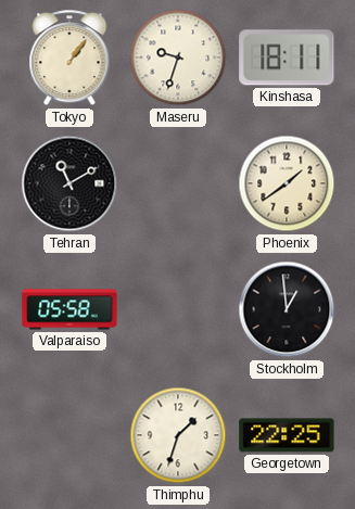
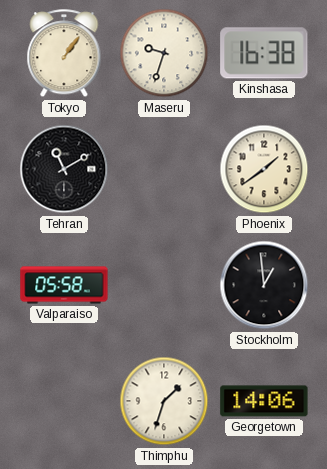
Kinshasa: 18:11 -> 16:38
Georgetown: 22:25 -> 14:06
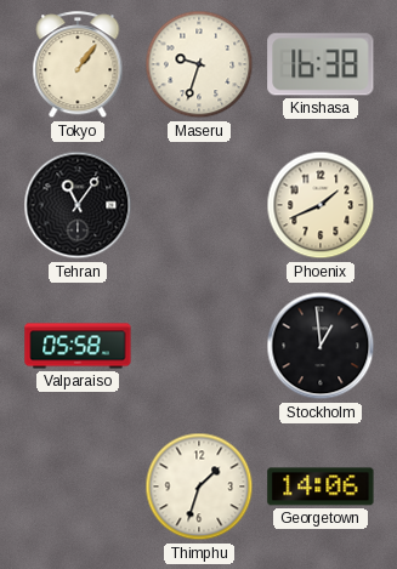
Tehran: 11:10 -> 11:06
Phoenix: 1:39 -> 1:41
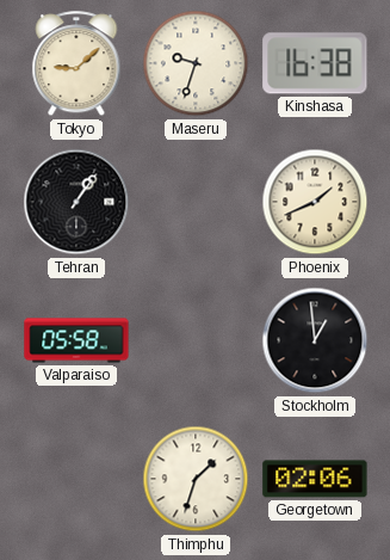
Tokyo: 1:06 -> 9:08
Tehran: 11:06 -> 1:06
Georgetown: 14:06 -> 02:06
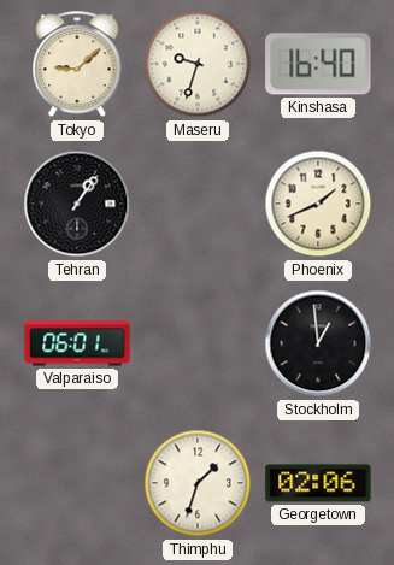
Kinshasa: 16:38 -> 16:40
Valparaiso: 05:58 -> 06:01
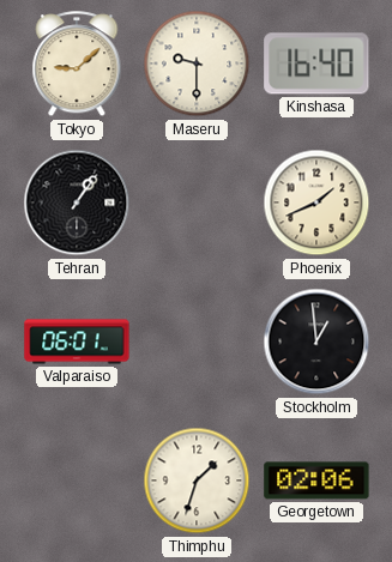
Maseru: 9:33 -> 9:30
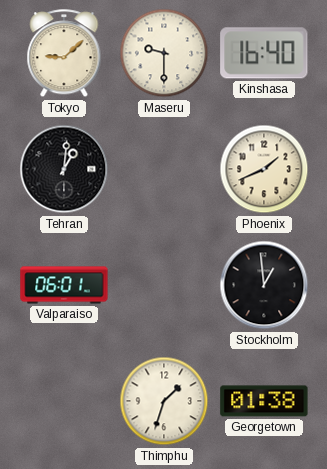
Tehran: 1:06 -> 1:01
Georgetown: 02:06 -> 01:38
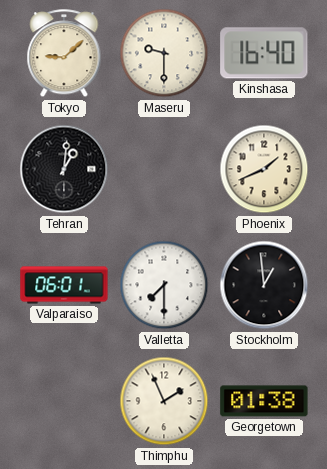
Valletta: none -> 7:30
Thimphu: 1:33 -> 1:56
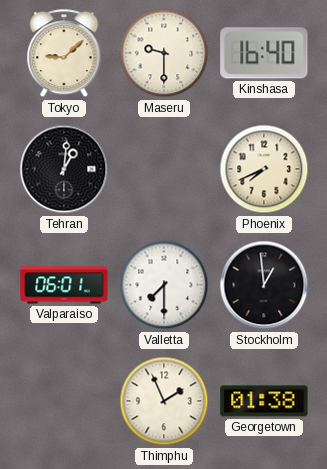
Phoenix: 1:41 -> 7:41
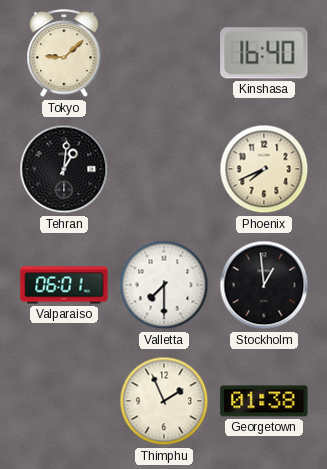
Maseru: 9:30 -> none
